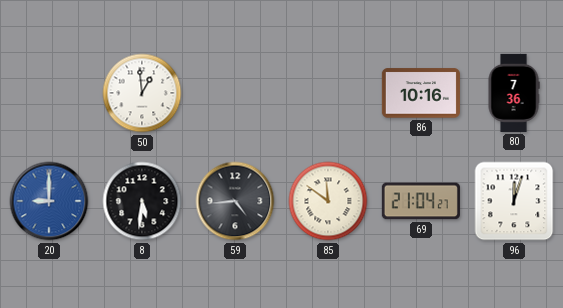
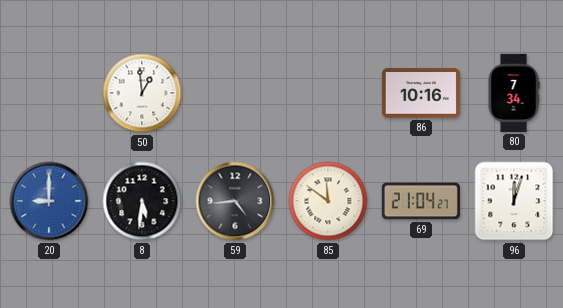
80: 7:36 -> 7:34
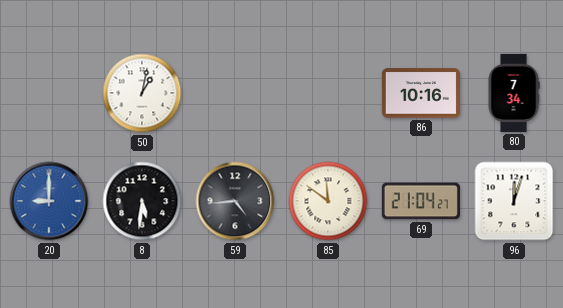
50: 12:59 -> 1:02
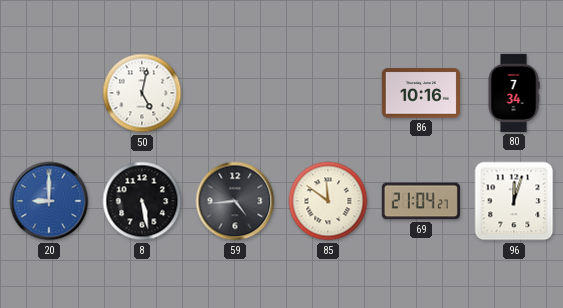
50: 1:02 -> 5:02
8: 5:31 -> 5:28
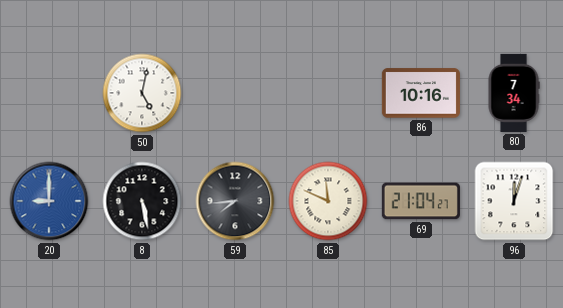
59: 4:44 -> 7:44
85: 11:51 -> 11:49
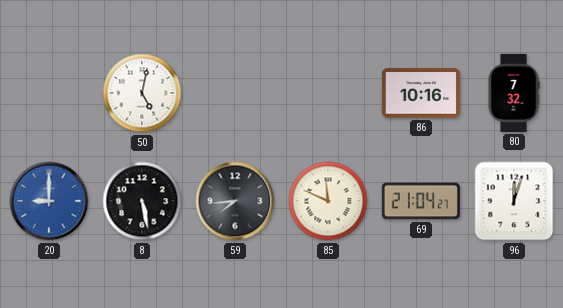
80: 7:34 -> 7:32
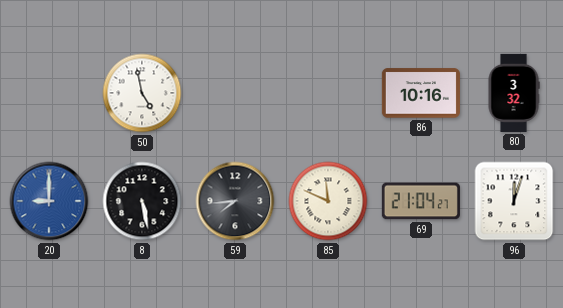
50: 5:02 -> 4:58
80: 7:32 -> 3:32
